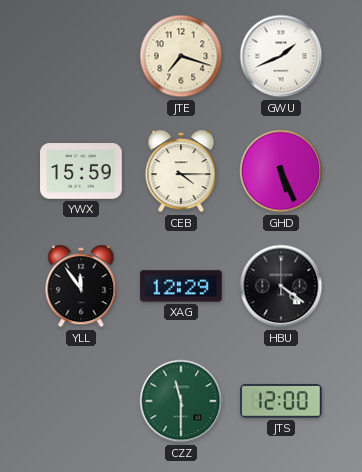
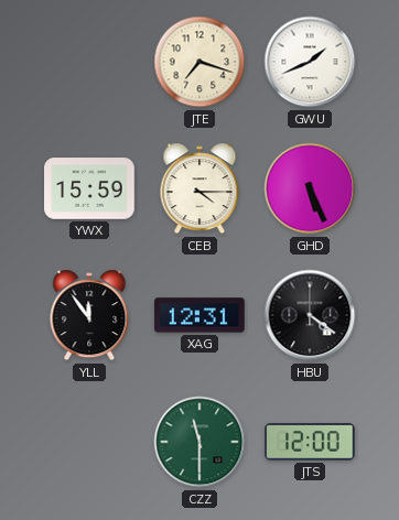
XAG: 12:29 -> 12:31
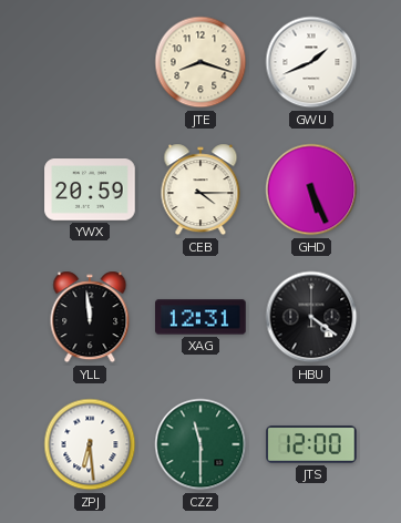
JTE: 7:18 -> 8:18
YWX: 15:59 -> 20:59
YLL: 11:54 -> 11:59
ZPJ: none -> 6:29
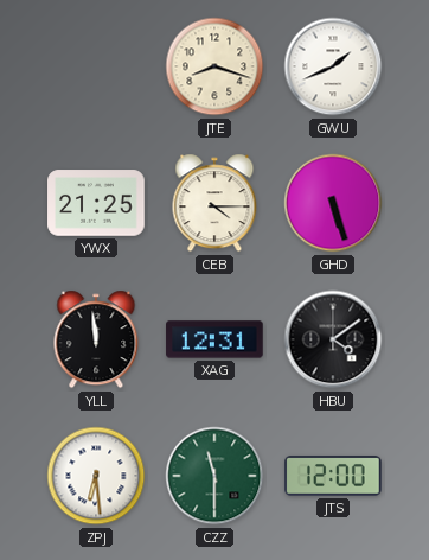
YWX: 20:59 -> 21:25
GHD: 5:26 -> 5:27
HBU: 4:21 -> 4:09
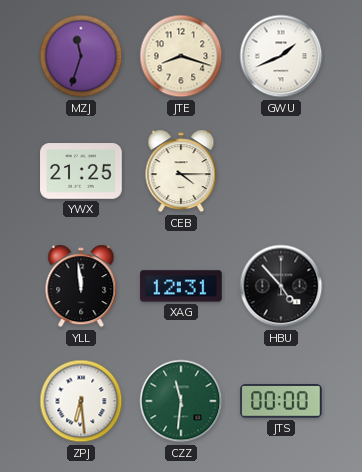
MZJ: none -> 11:33
GHD: 5:27 -> none
HBU: 4:09 -> 4:53
CZZ: 11:30 -> 11:31
JTS: 12:00 -> 00:00
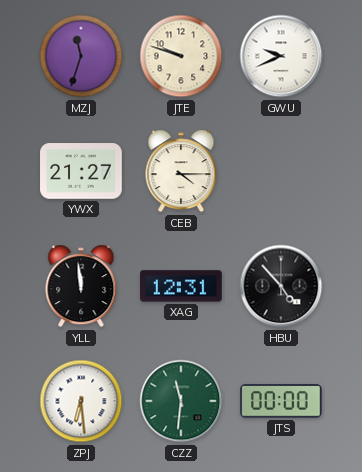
JTE: 8:18 -> 9:48
GWU: 1:41 -> 9:41
YWX: 21:25 -> 21:27
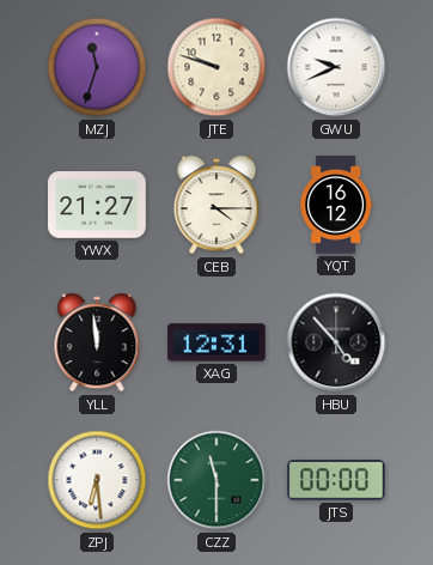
YQT: none -> 16:12
CZZ: 11:31 -> 11:30
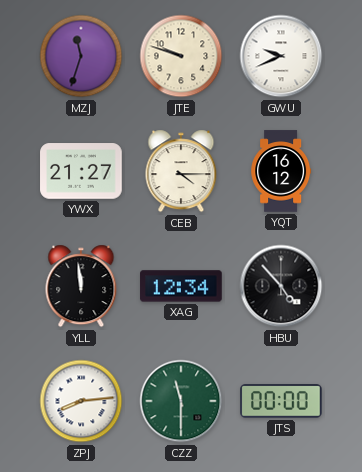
XAG: 12:31 -> 12:34
ZPJ: 6:29 -> 8:14
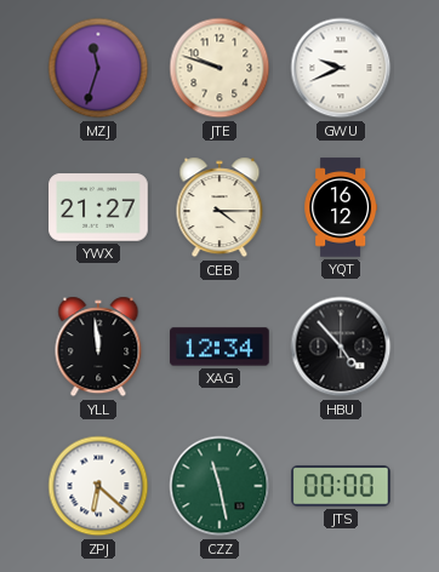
ZPJ: 8:14 -> 6:22
CZZ: 11:30 -> 11:28
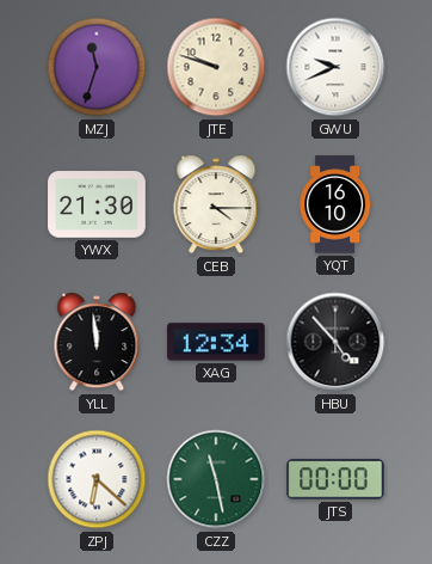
YWX: 21:27 -> 21:30
YQT: 16:12 -> 16:10
